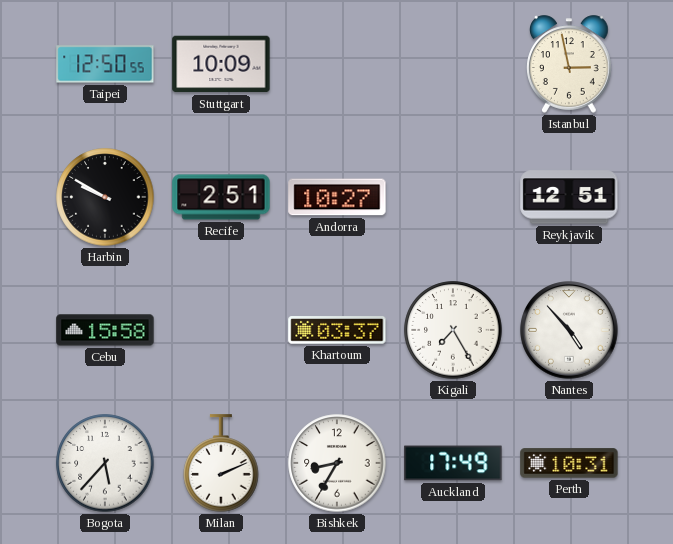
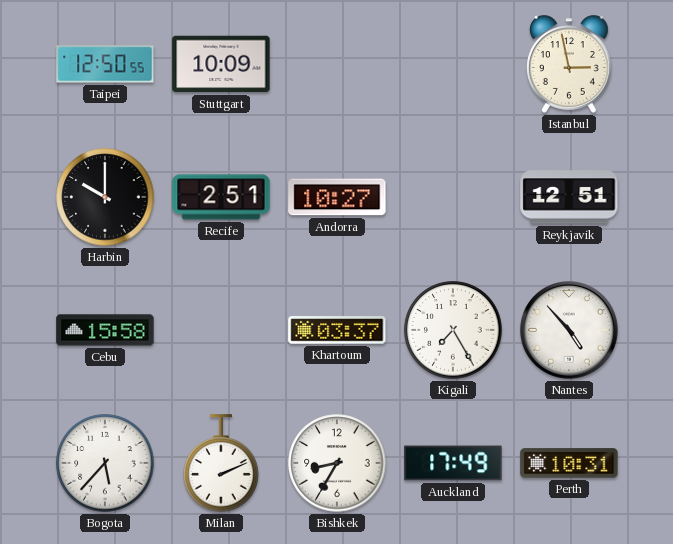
Harbin: 9:50 -> 10:00
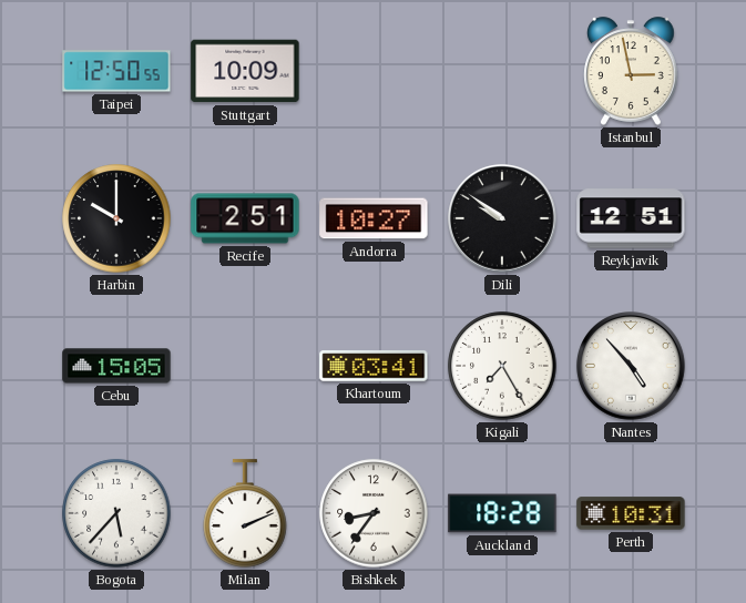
Dili: none -> 9:51
Cebu: 15:58 -> 15:05
Khartoum: 03:37 -> 03:41
Bishkek: 8:35 -> 8:36
Auckland: 17:49 -> 18:28
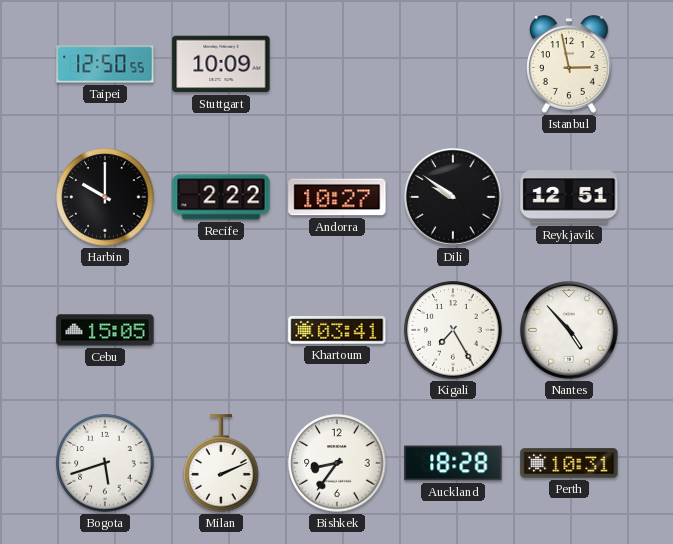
Recife: 2:51 -> 2:22
Bogota: 5:37 -> 5:42
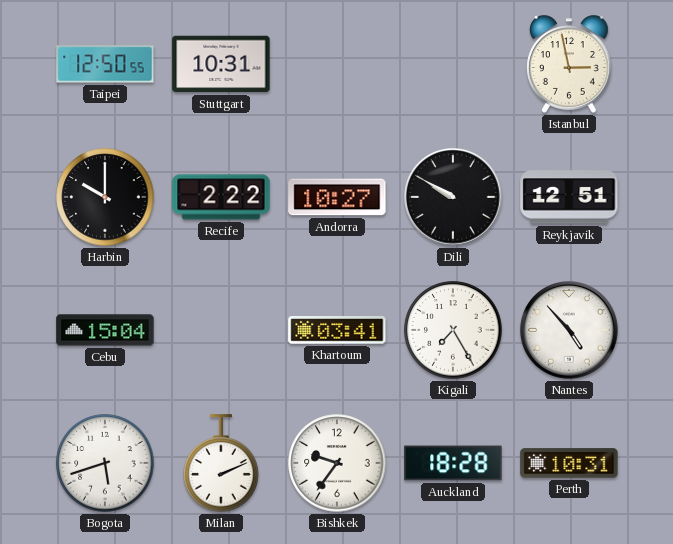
Stuttgart: 10:09 -> 10:31
Dili: 9:51 -> 9:50
Cebu: 15:05 -> 15:04
Bishkek: 8:36 -> 9:36
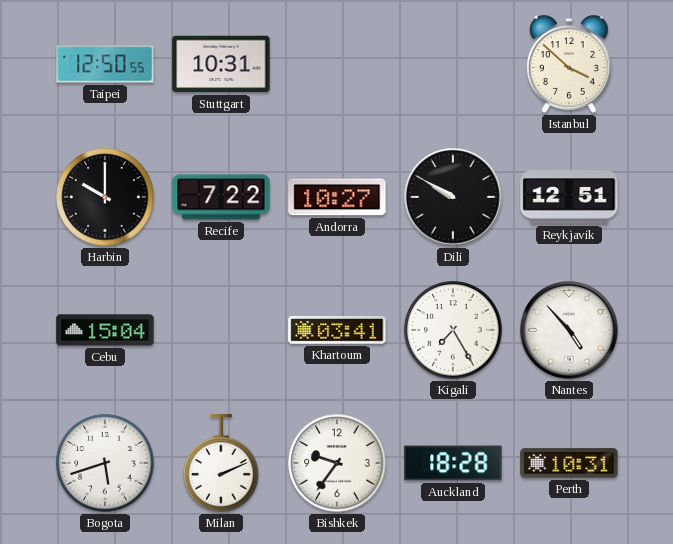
Istanbul: 2:58 -> 3:52
Recife: 2:22 -> 7:22
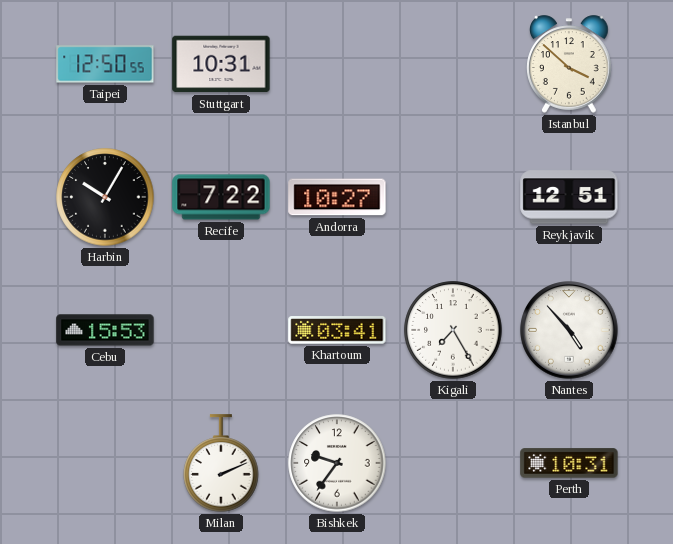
Harbin: 10:00 -> 10:05
Dili: 9:50 -> none
Cebu: 15:04 -> 15:53
Bogota: 5:42 -> none
Auckland: 18:28 -> none
